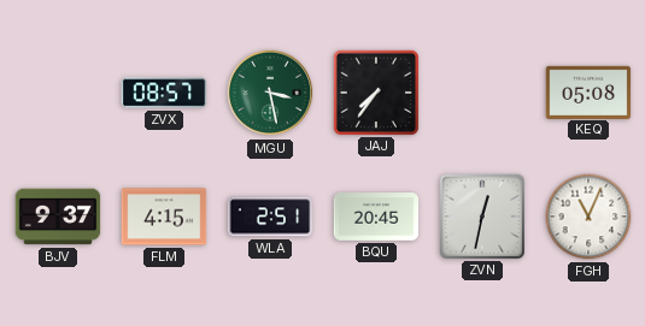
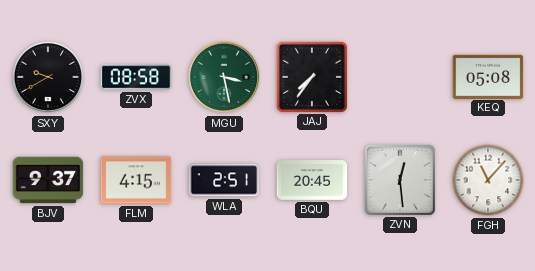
SXY: none -> 9:40
ZVX: 08:57 -> 08:58
ZVN: 12:32 -> 12:29
FGH: 11:04 -> 11:07
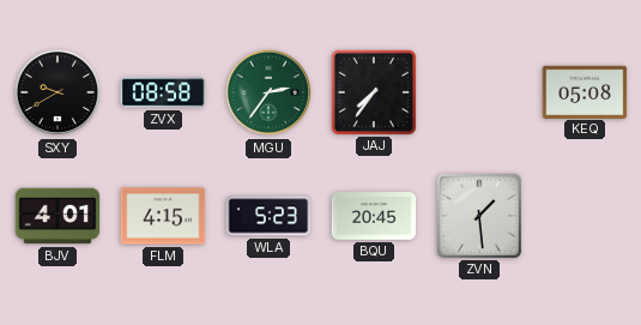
MGU: 3:28 -> 2:36
BJV: 9:37 -> 4:01
WLA: 2:51 -> 5:23
ZVN: 12:29 -> 1:29
FGH: 11:07 -> none
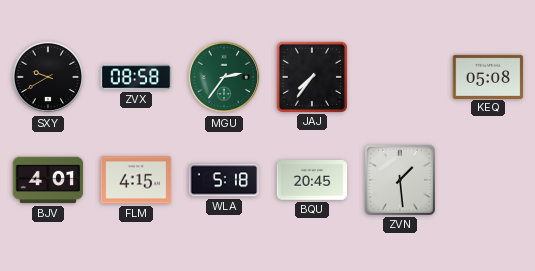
WLA: 5:23 -> 5:18
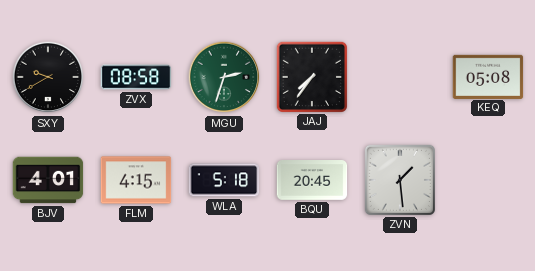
MGU: 2:36 -> 2:33
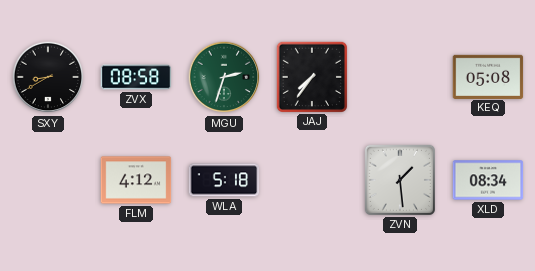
SXY: 9:40 -> 8:40
BJV: 4:01 -> none
FLM: 4:15 -> 4:12
BQU: 20:45 -> none
XLD: none -> 08:34
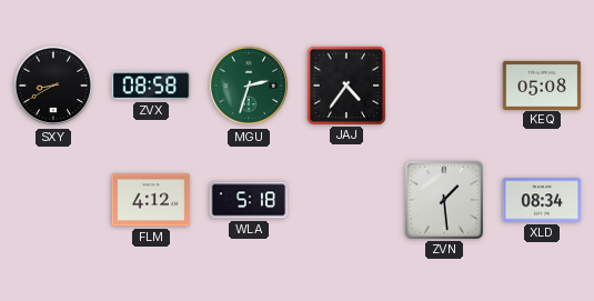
JAJ: 7:36 -> 4:36
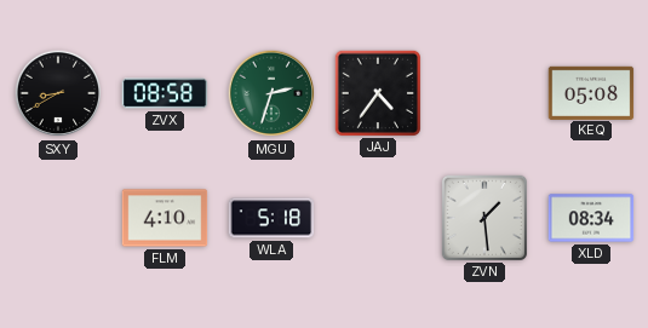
FLM: 4:12 -> 4:10
